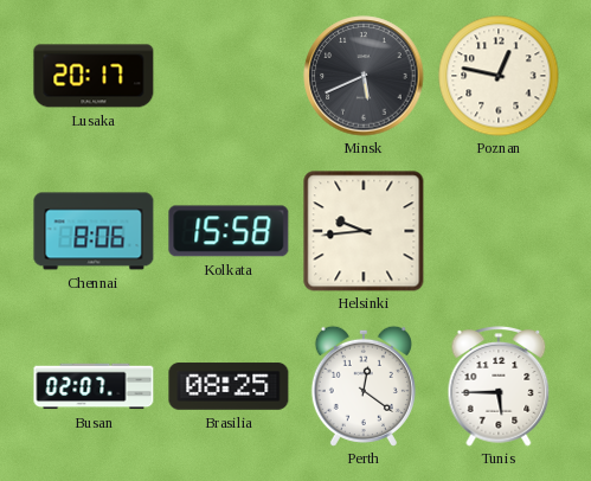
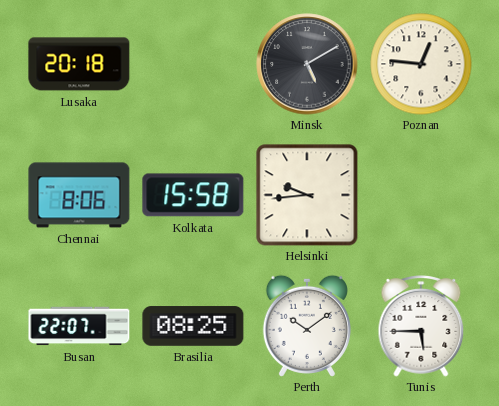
Lusaka: 20:17 -> 20:18
Minsk: 5:41 -> 5:10
Poznan: 12:47 -> 12:46
Busan: 02:07 -> 22:07
Perth: 12:21 -> 10:09
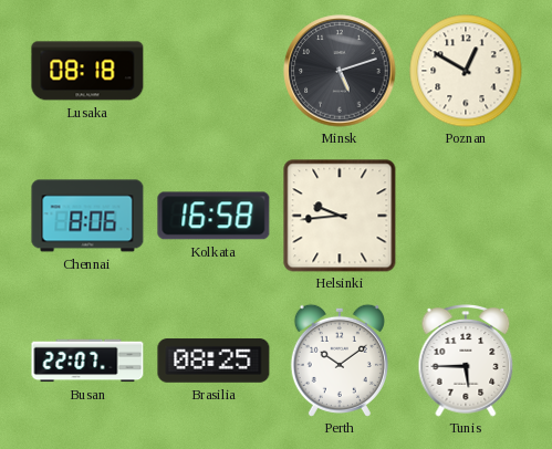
Lusaka: 20:18 -> 08:18
Minsk: 5:10 -> 5:12
Poznan: 12:46 -> 12:50
Kolkata: 15:58 -> 16:58
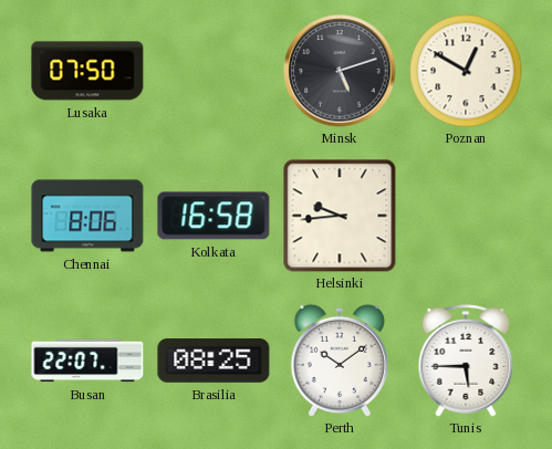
Lusaka: 08:18 -> 07:50
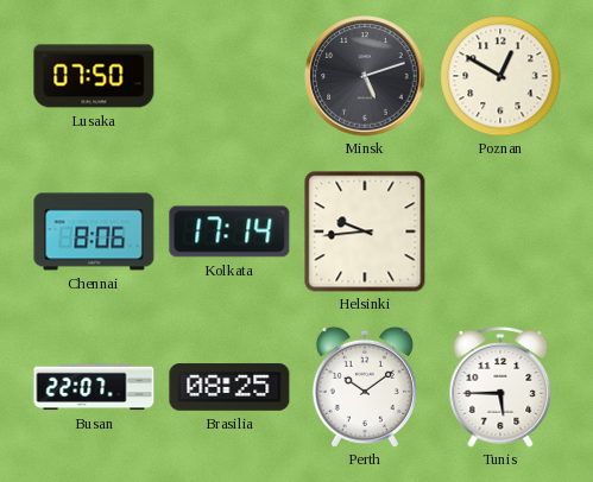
Kolkata: 16:58 -> 17:14
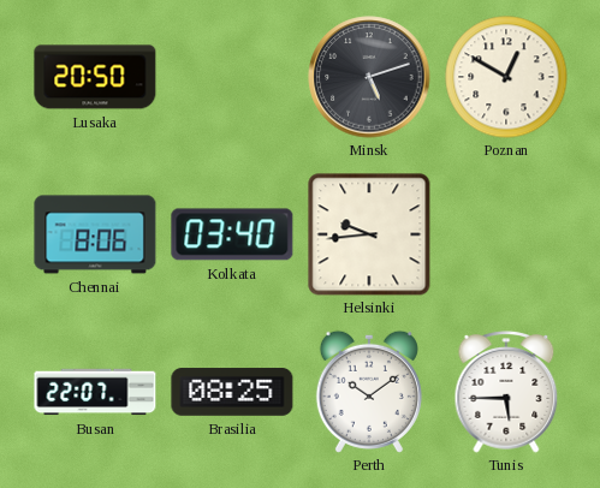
Lusaka: 07:50 -> 20:50
Kolkata: 17:14 -> 03:40
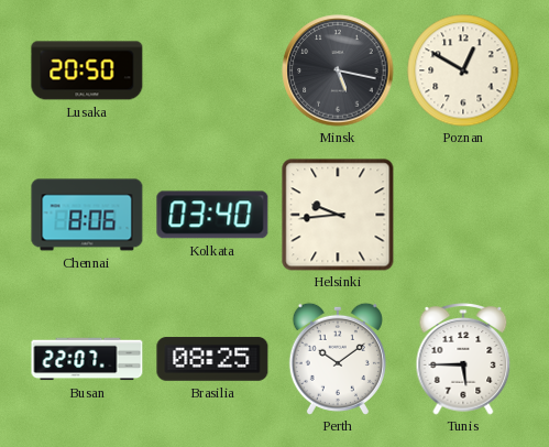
Minsk: 5:12 -> 5:17
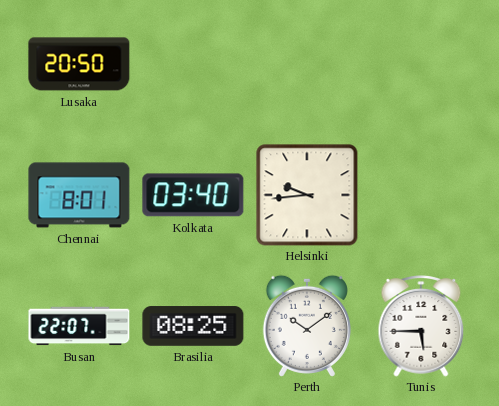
Minsk: 5:17 -> none
Poznan: 12:50 -> none
Chennai: 8:06 -> 8:01
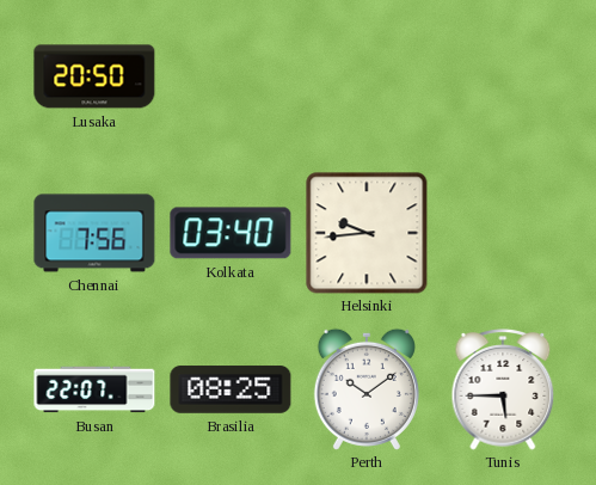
Chennai: 8:01 -> 7:56
